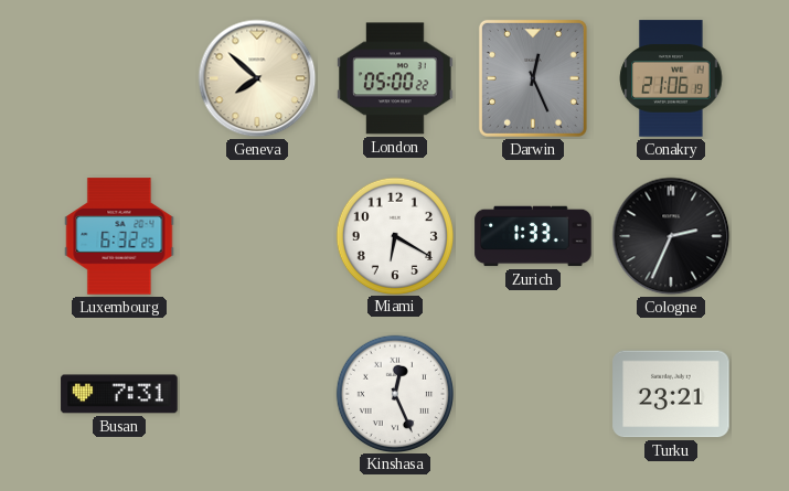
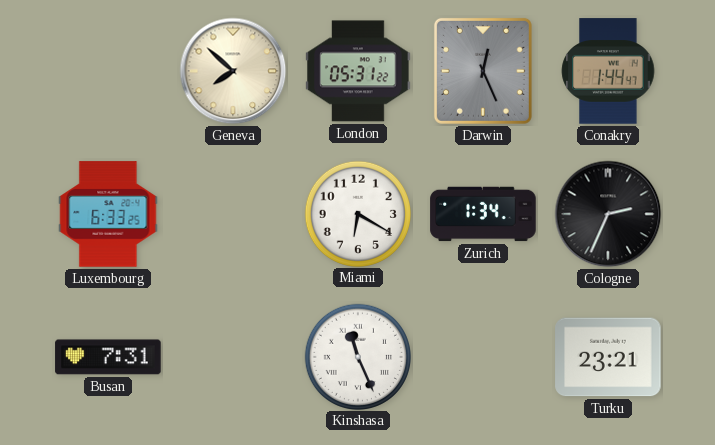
London: 05:00 -> 05:31
Conakry: 21:06 -> 1:44
Luxembourg: 6:32 -> 6:33
Zurich: 1:33 -> 1:34
Kinshasa: 12:26 -> 11:26
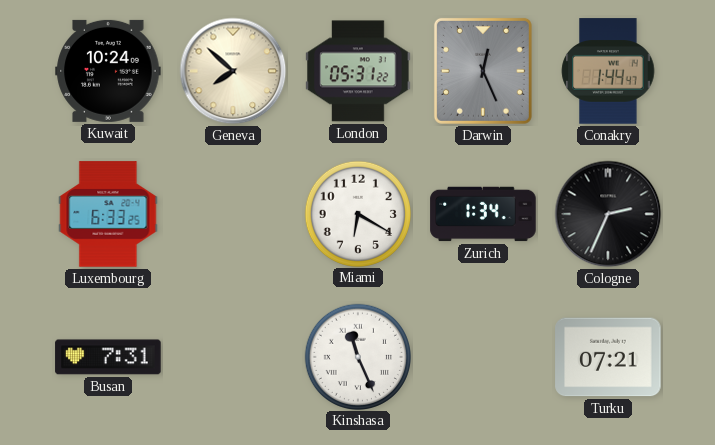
Kuwait: none -> 10:24
Turku: 23:21 -> 07:21
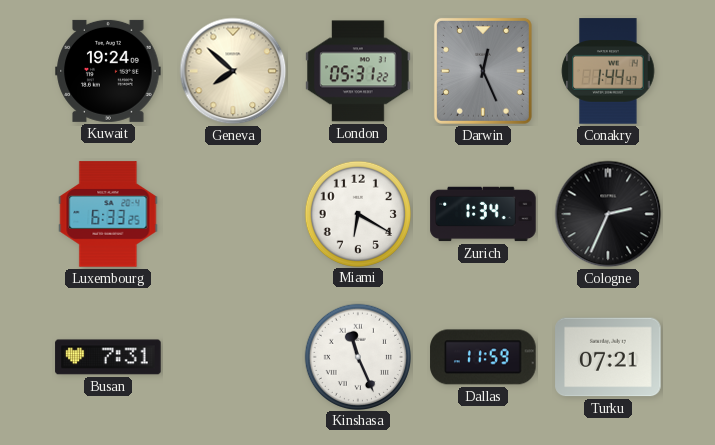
Kuwait: 10:24 -> 19:24
Dallas: none -> 11:59
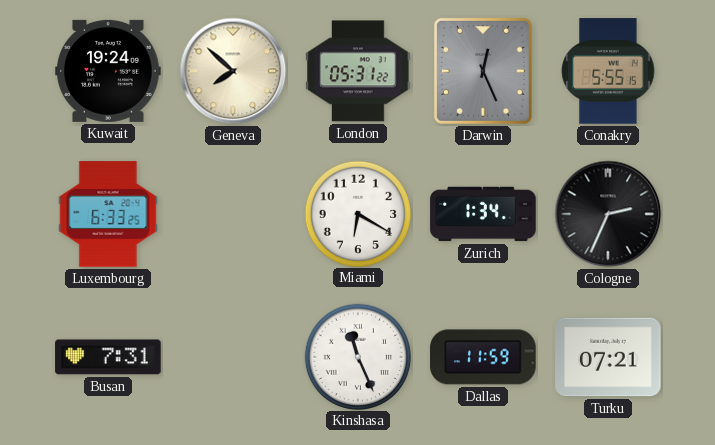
Conakry: 1:44 -> 5:55
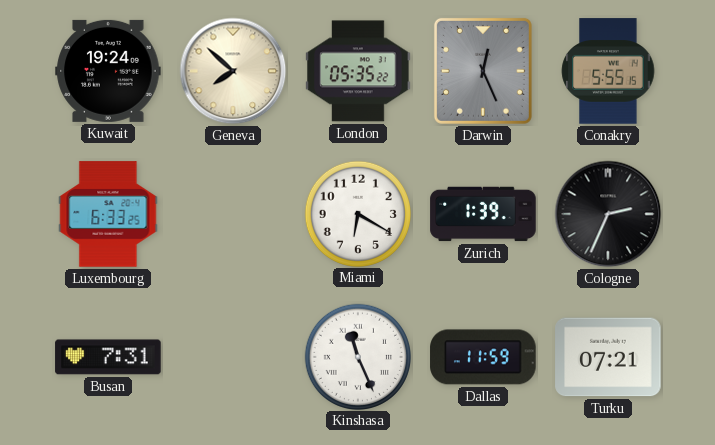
London: 05:31 -> 05:35
Zurich: 1:34 -> 1:39
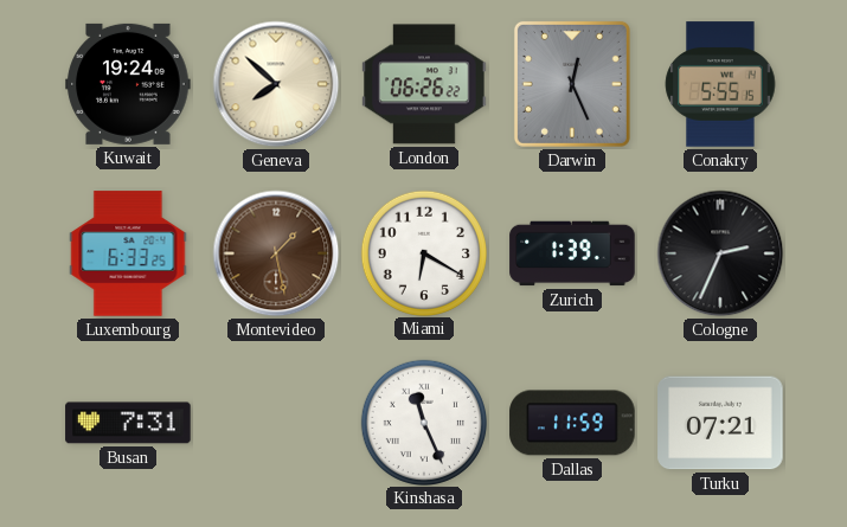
London: 05:35 -> 06:26
Montevideo: none -> 1:28
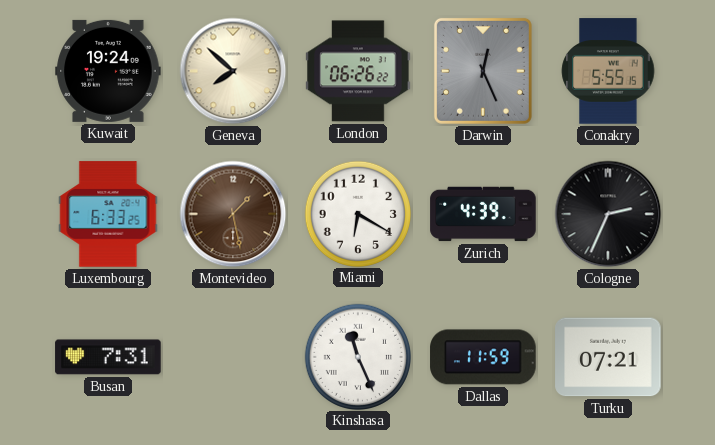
Zurich: 1:39 -> 4:39
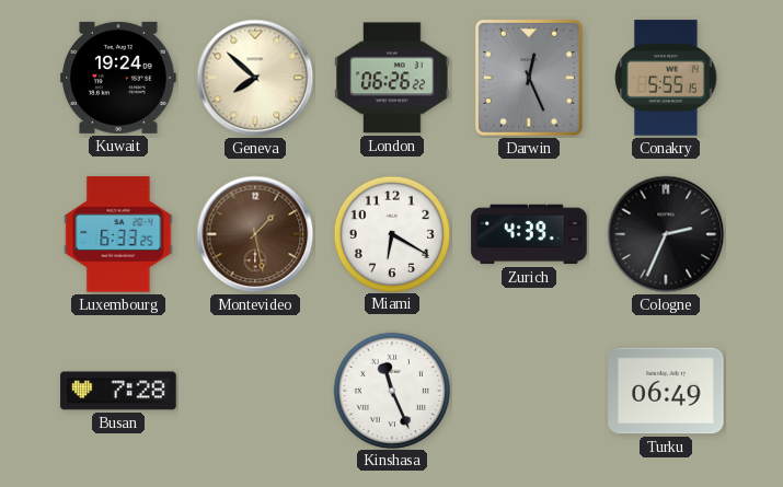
Busan: 7:31 -> 7:28
Dallas: 11:59 -> none
Turku: 07:21 -> 06:49
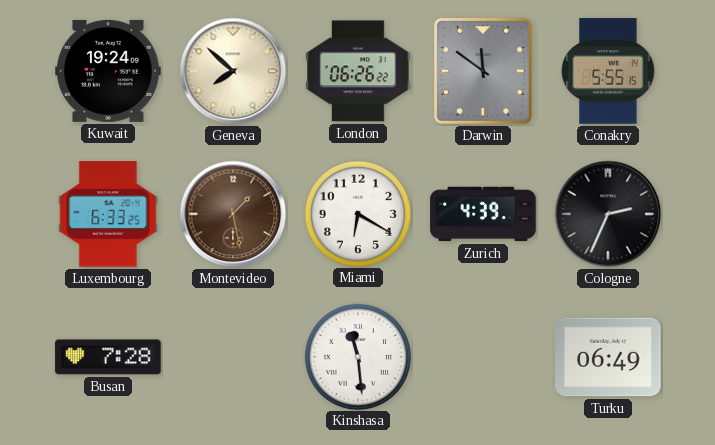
Darwin: 12:26 -> 11:51
Kinshasa: 11:26 -> 11:29
